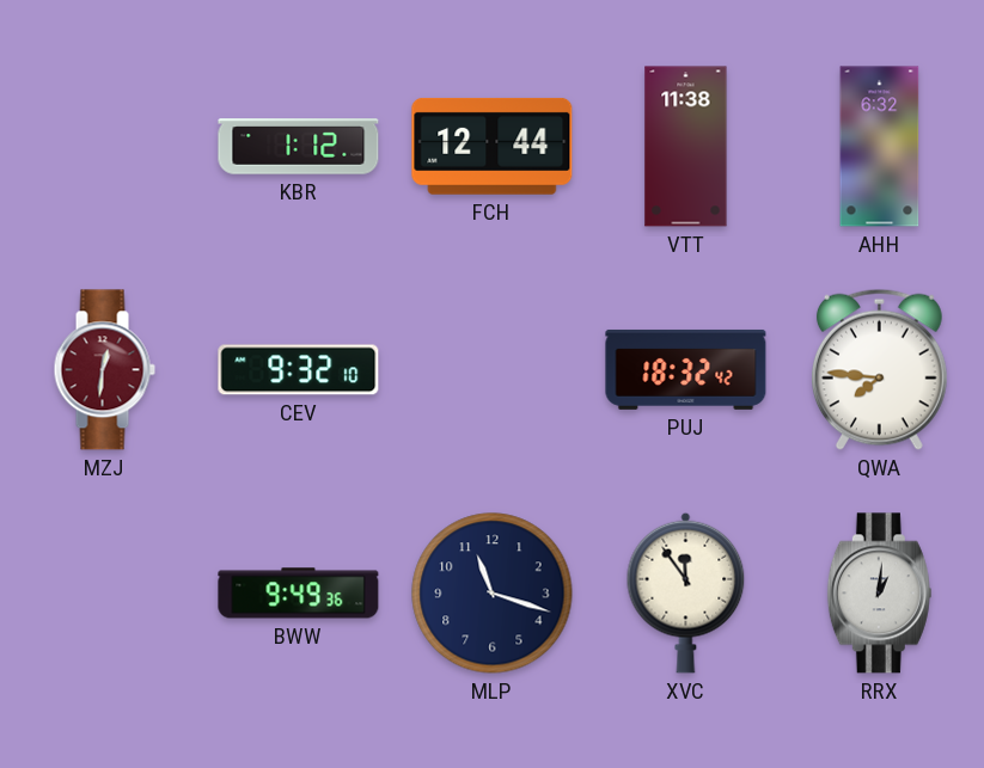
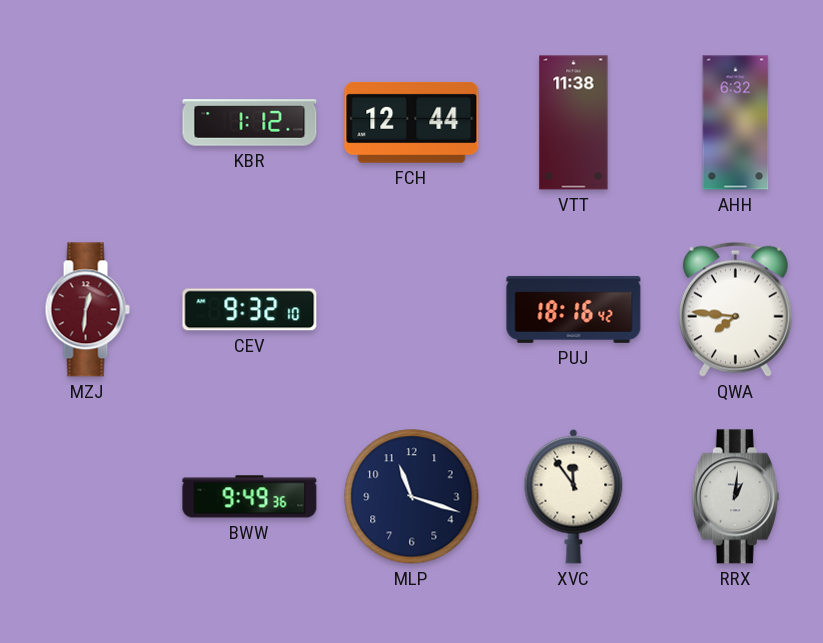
PUJ: 18:32 -> 18:16
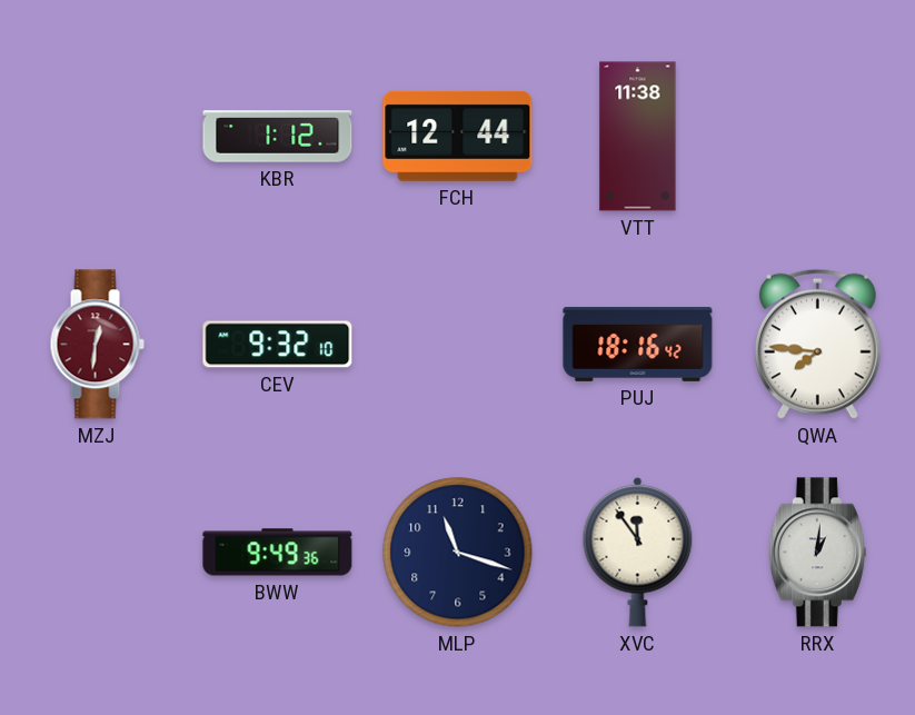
AHH: 6:32 -> none
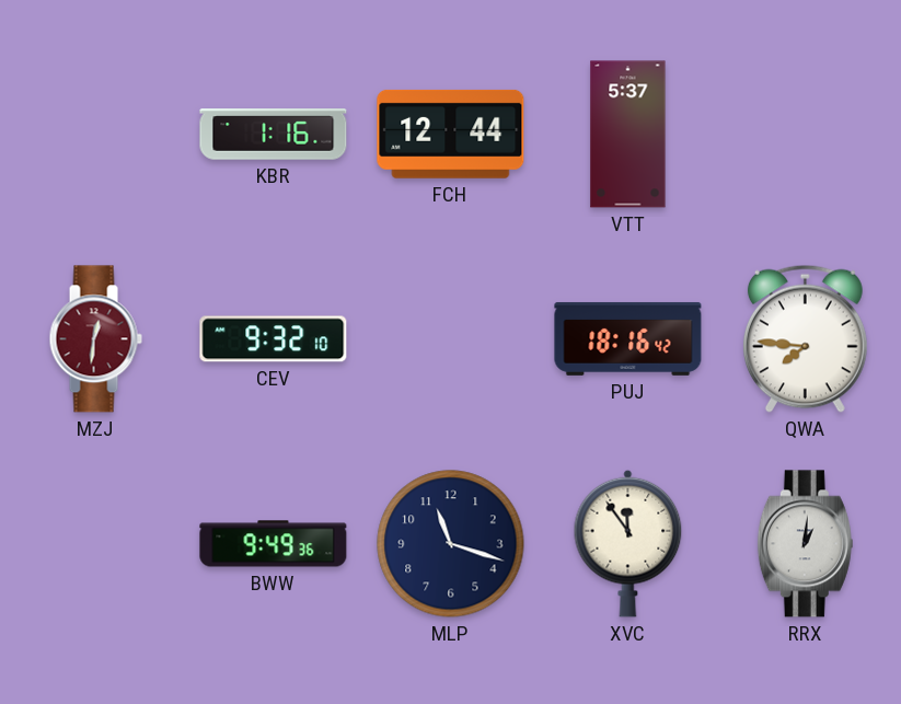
KBR: 1:12 -> 1:16
VTT: 11:38 -> 5:37
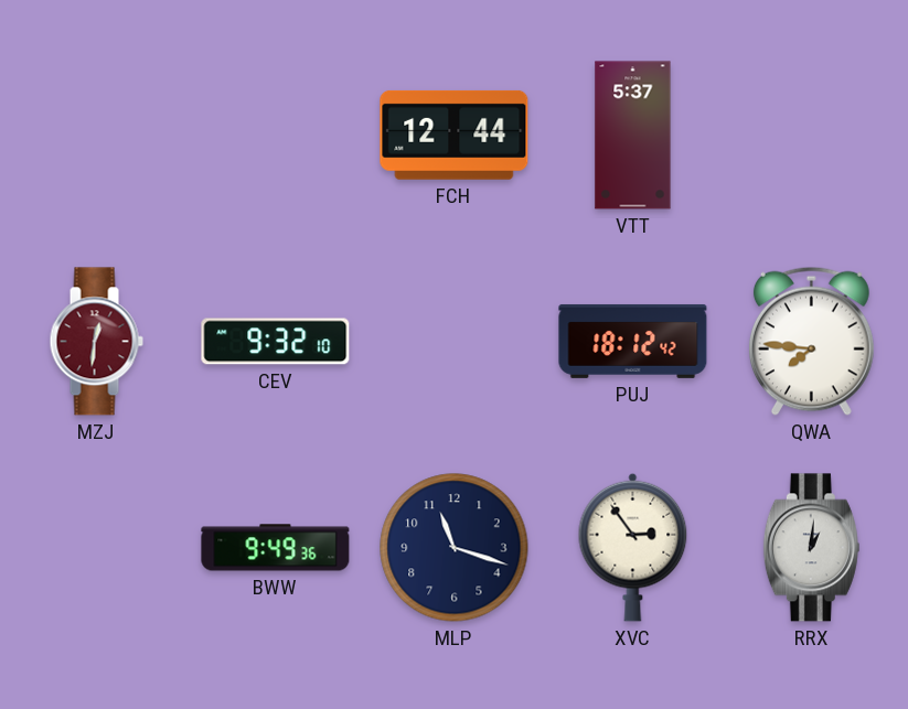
KBR: 1:16 -> none
PUJ: 18:16 -> 18:12
XVC: 11:54 -> 2:54
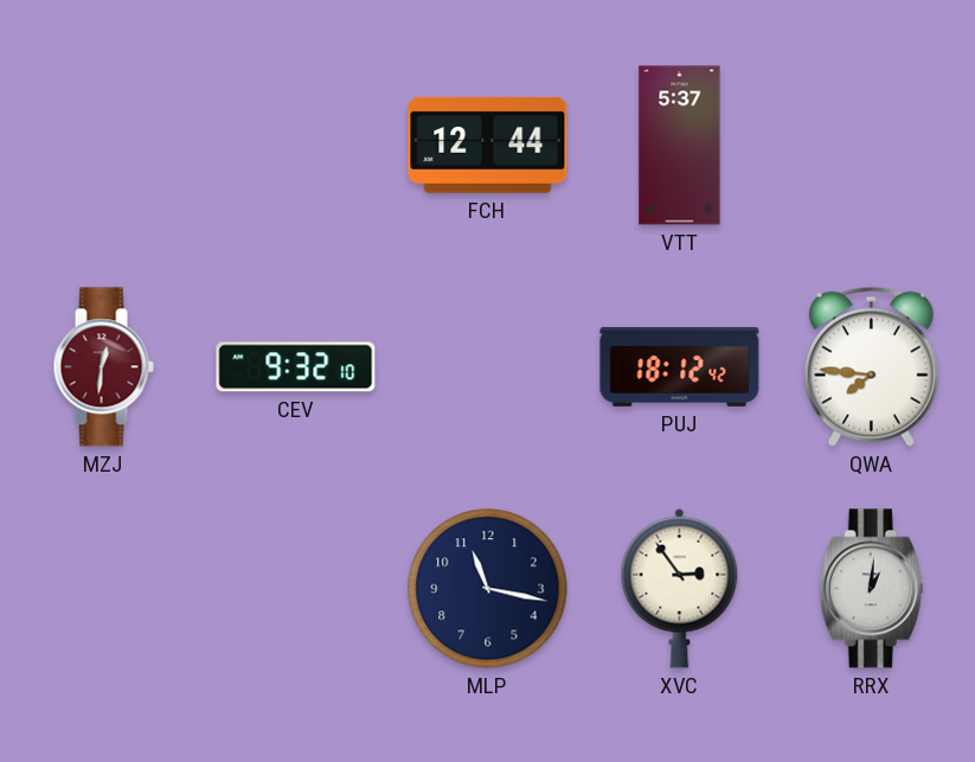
BWW: 9:49 -> none
MLP: 11:18 -> 11:17
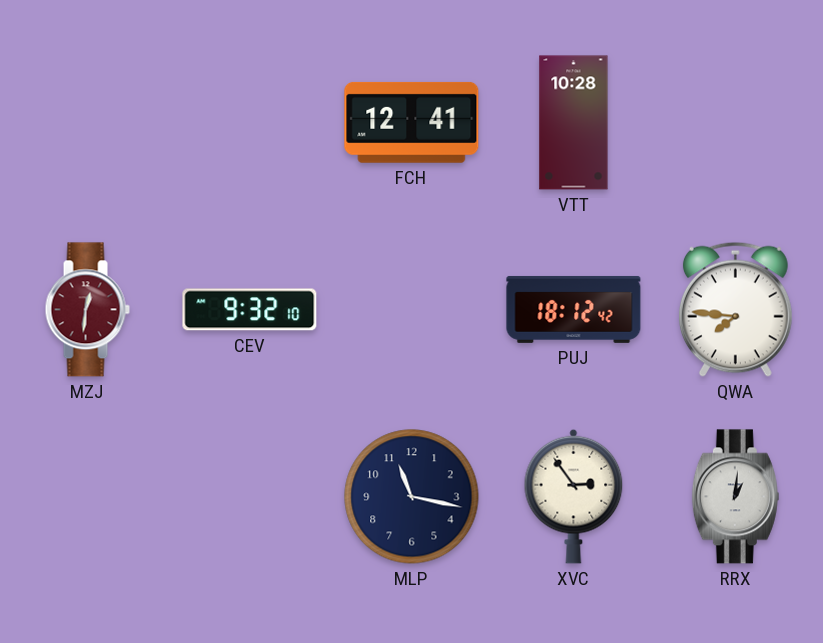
FCH: 12:44 -> 12:41
VTT: 5:37 -> 10:28
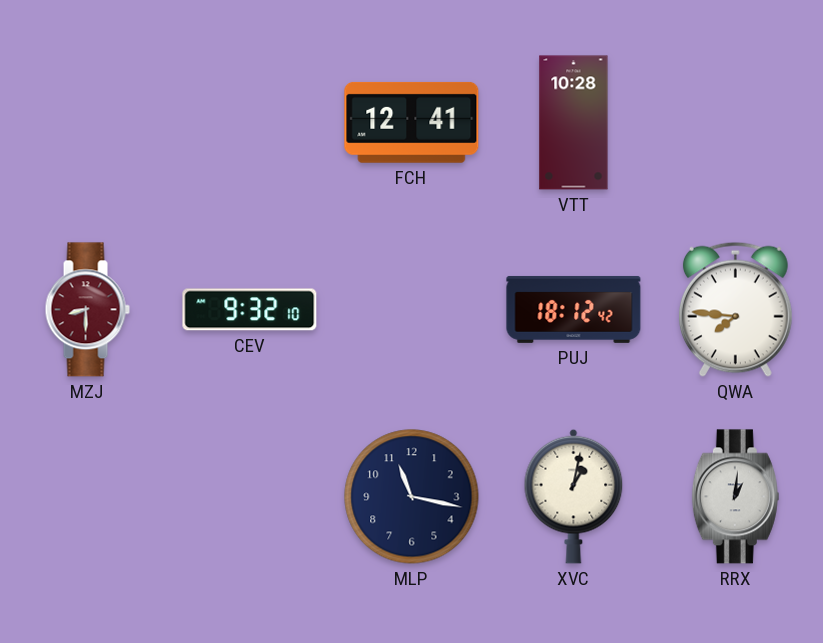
MZJ: 12:31 -> 8:30
XVC: 2:54 -> 1:02
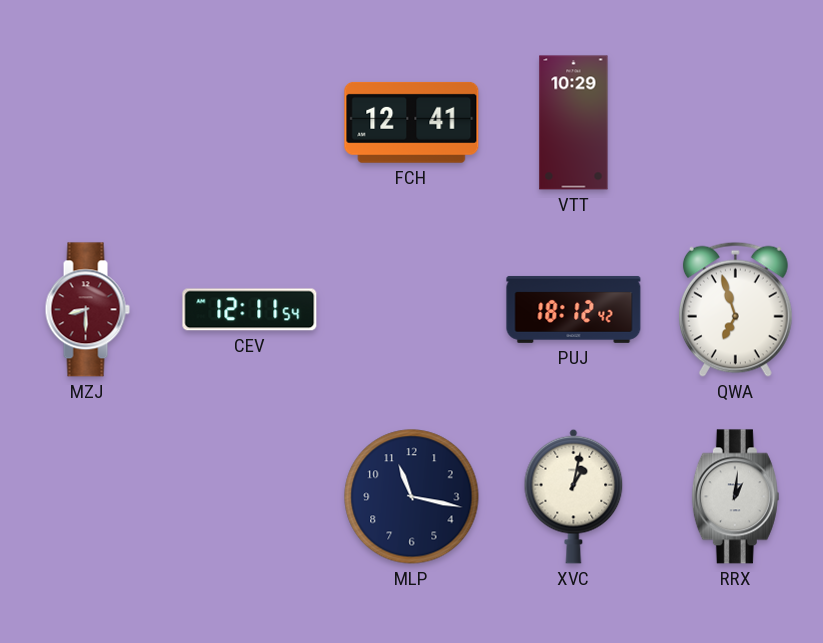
VTT: 10:28 -> 10:29
CEV: 9:32 -> 12:11
QWA: 7:46 -> 6:57
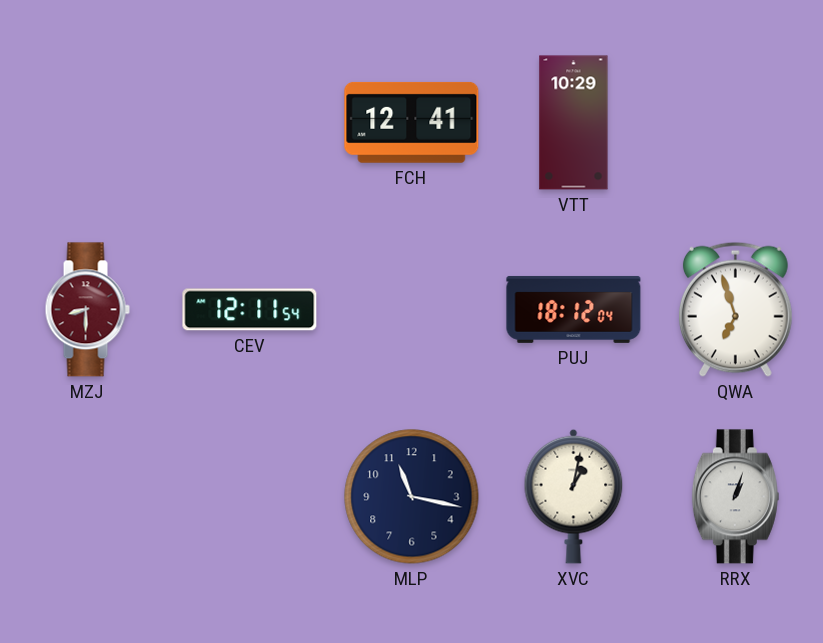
PUJ: 18:12:42 -> 18:12:04
RRX: 1:01 -> 1:03
